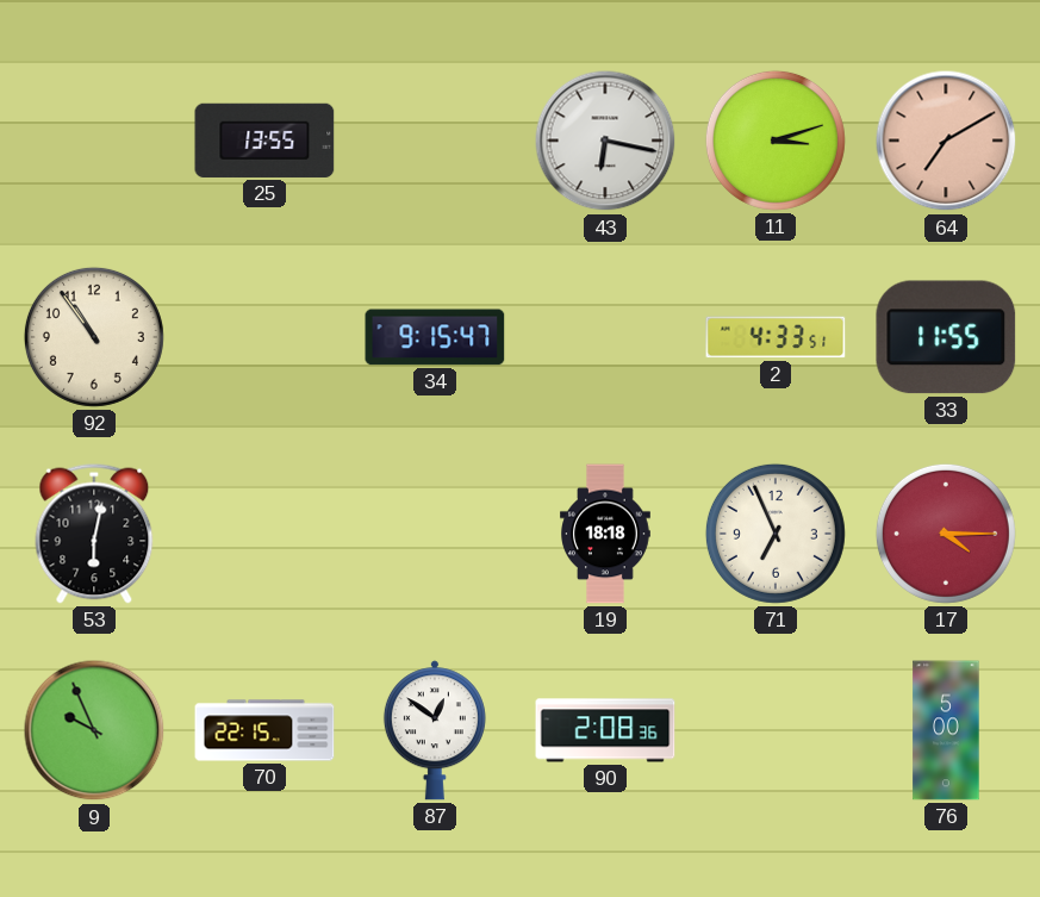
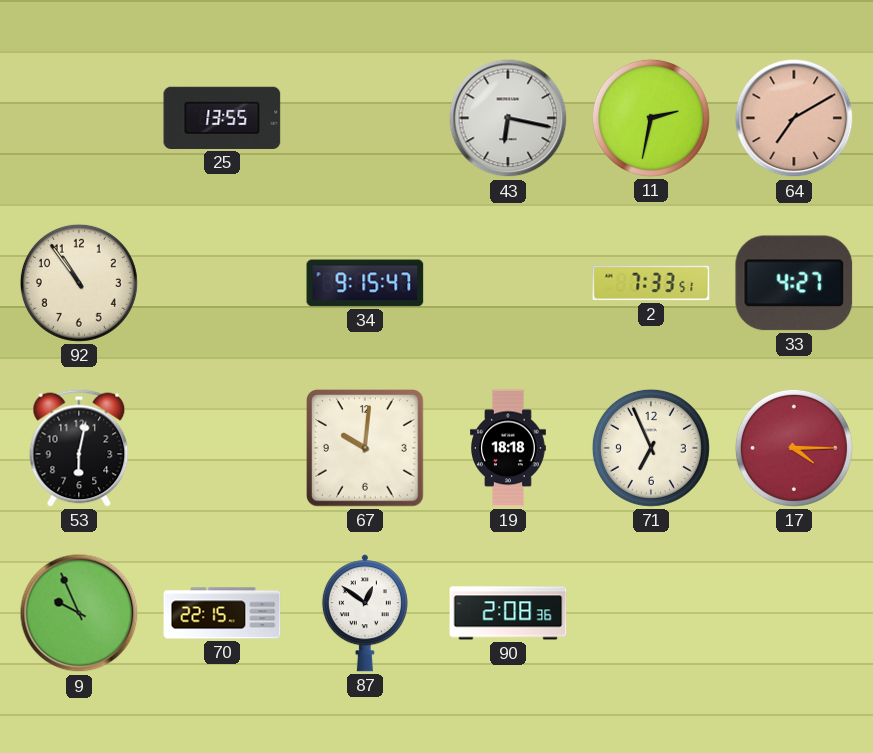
11: 3:12 -> 2:32
2: 4:33 -> 7:33
33: 11:55 -> 4:27
67: none -> 10:01
76: 5:00 -> none
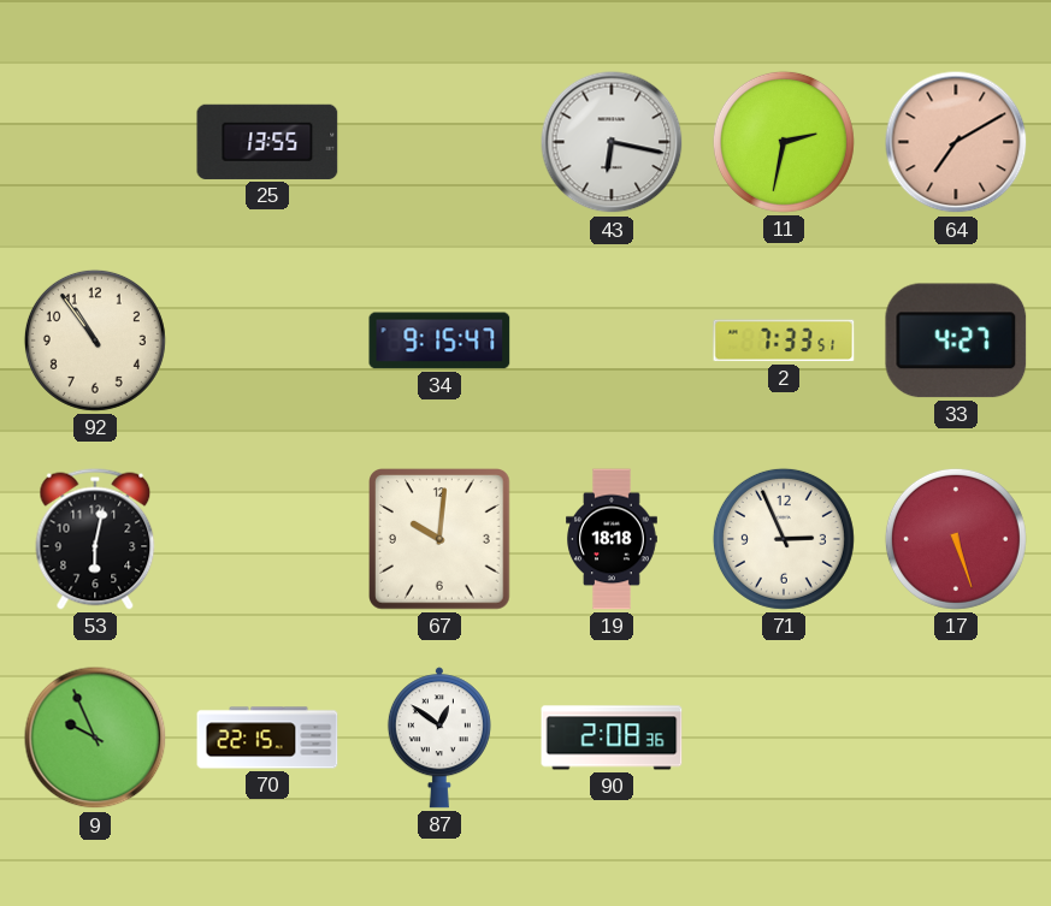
71: 6:56 -> 2:56
17: 4:15 -> 5:27
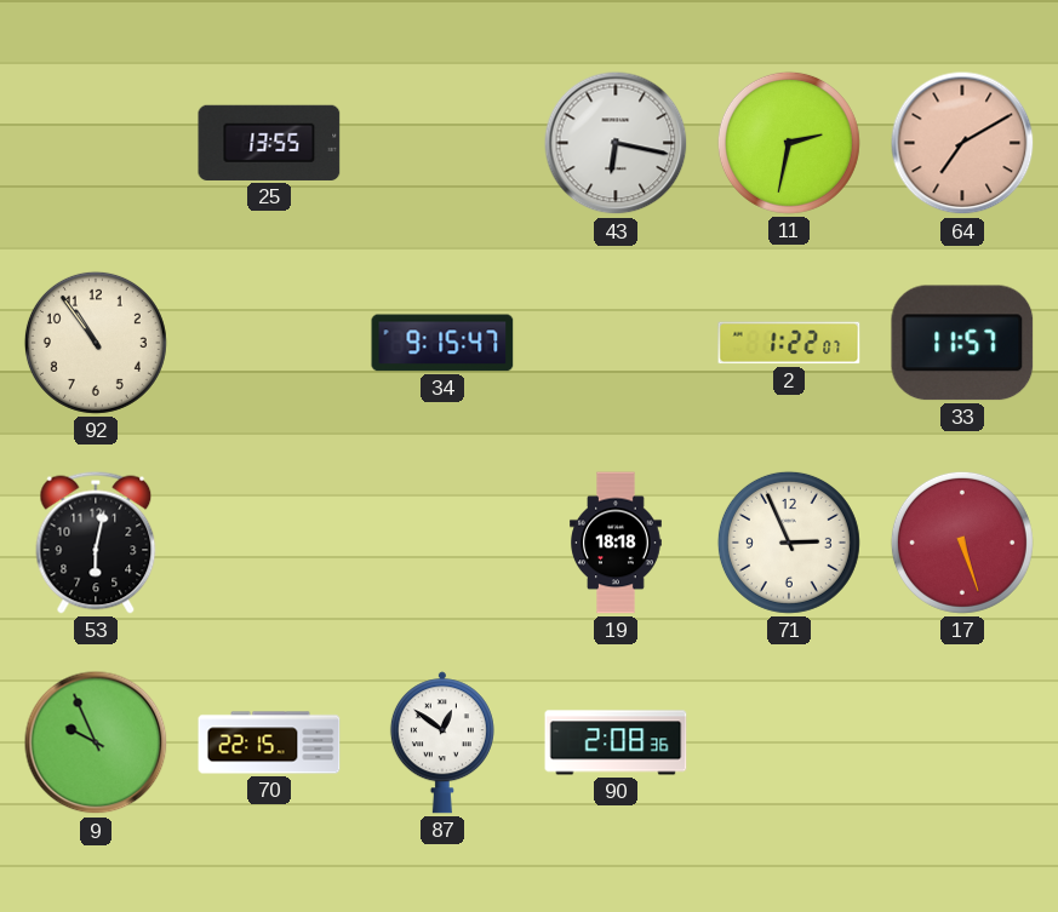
2: 7:33 -> 1:22
33: 4:27 -> 11:57
67: 10:01 -> none
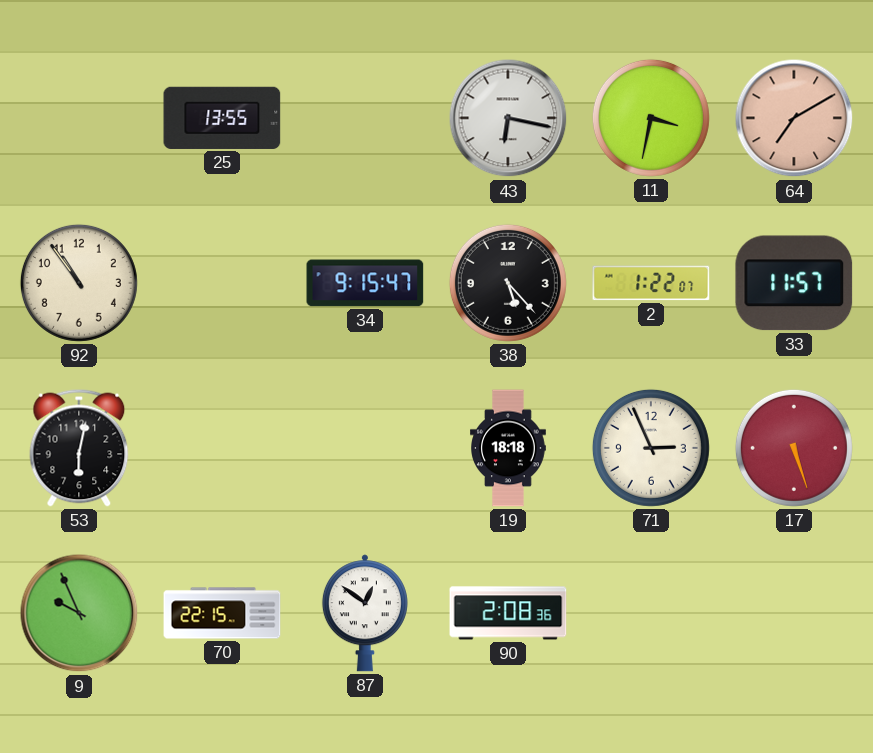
11: 2:32 -> 3:32
38: none -> 5:23
